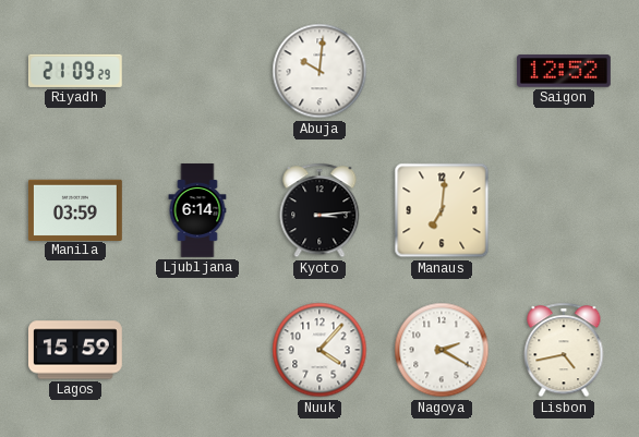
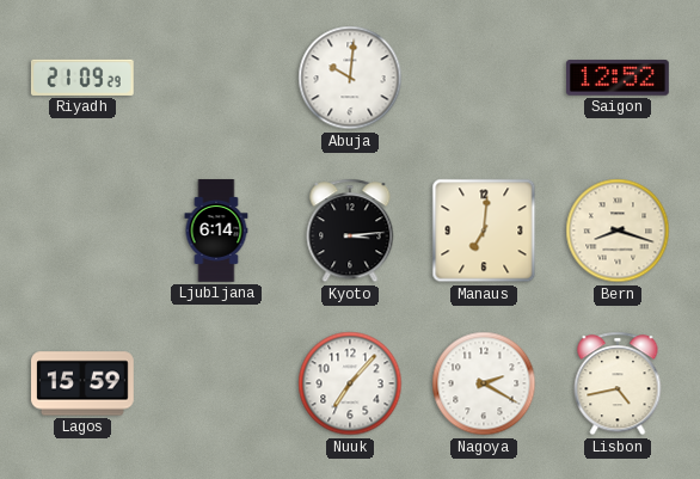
Manila: 03:59 -> none
Bern: none -> 8:18
Nuuk: 4:07 -> 7:07
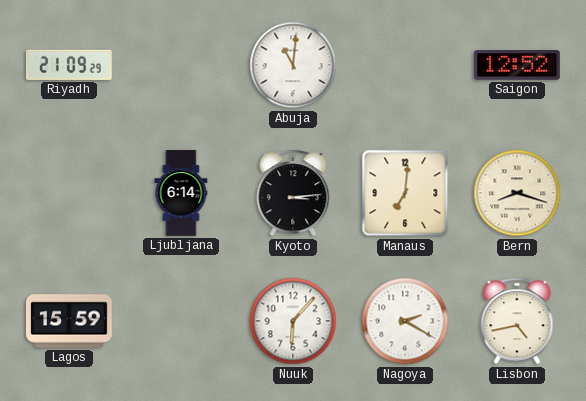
Abuja: 10:01 -> 11:01
Nuuk: 7:07 -> 6:07
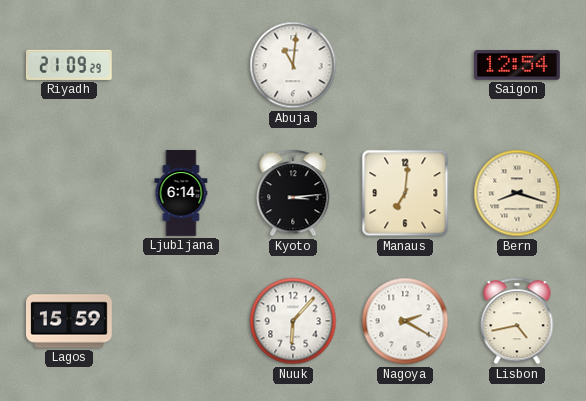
Saigon: 12:52 -> 12:54
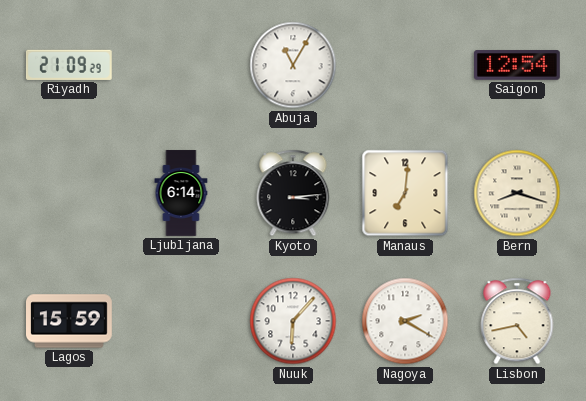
Abuja: 11:01 -> 11:05
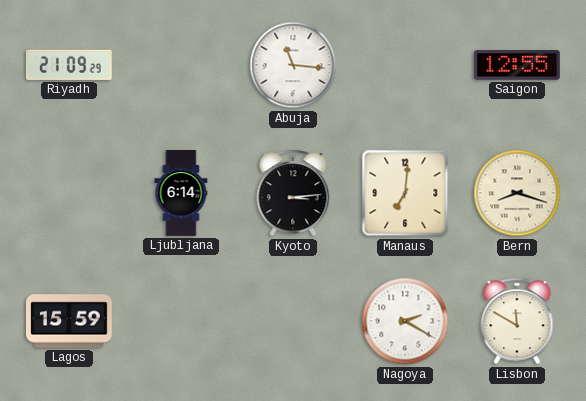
Abuja: 11:05 -> 11:16
Saigon: 12:54 -> 12:55
Nuuk: 6:07 -> none
Lisbon: 4:43 -> 11:50
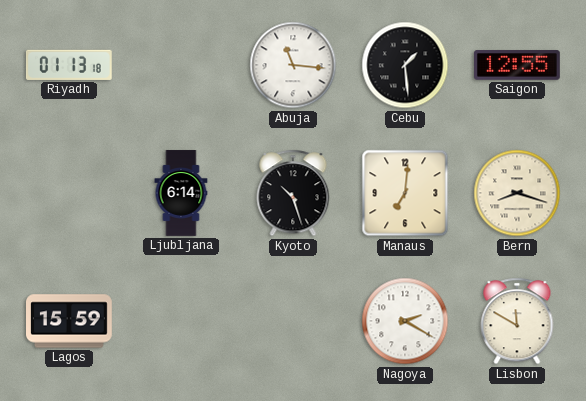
Riyadh: 21:09 -> 01:13
Cebu: none -> 1:29
Kyoto: 3:14 -> 10:27
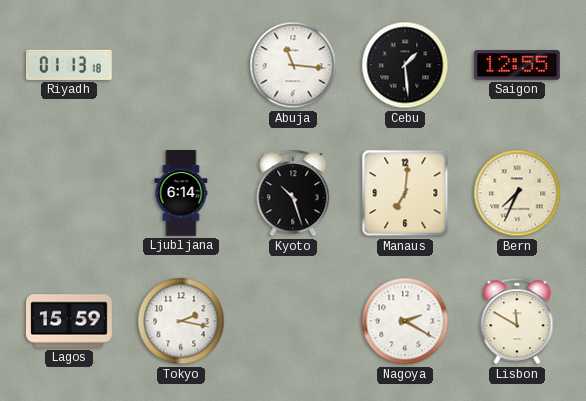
Bern: 8:18 -> 7:34
Tokyo: none -> 2:17
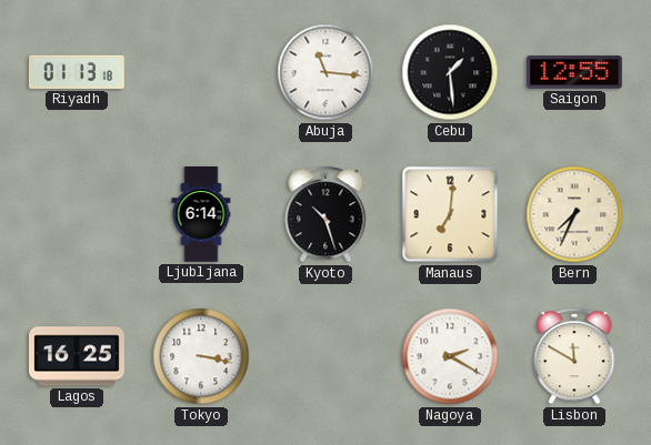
Lagos: 15:59 -> 16:25
Tokyo: 2:17 -> 3:17
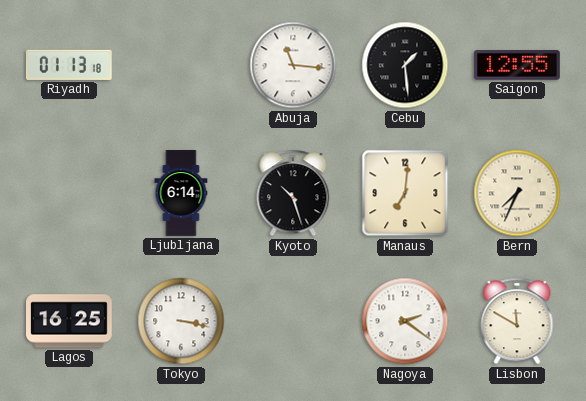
Nagoya: 2:20 -> 2:21
